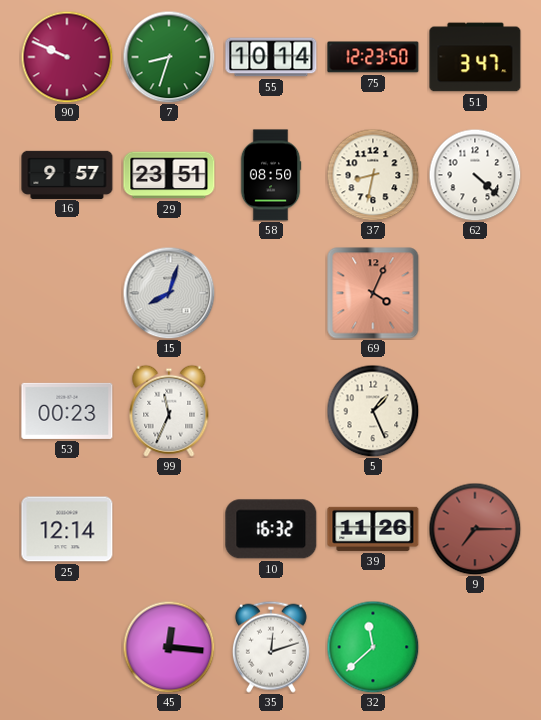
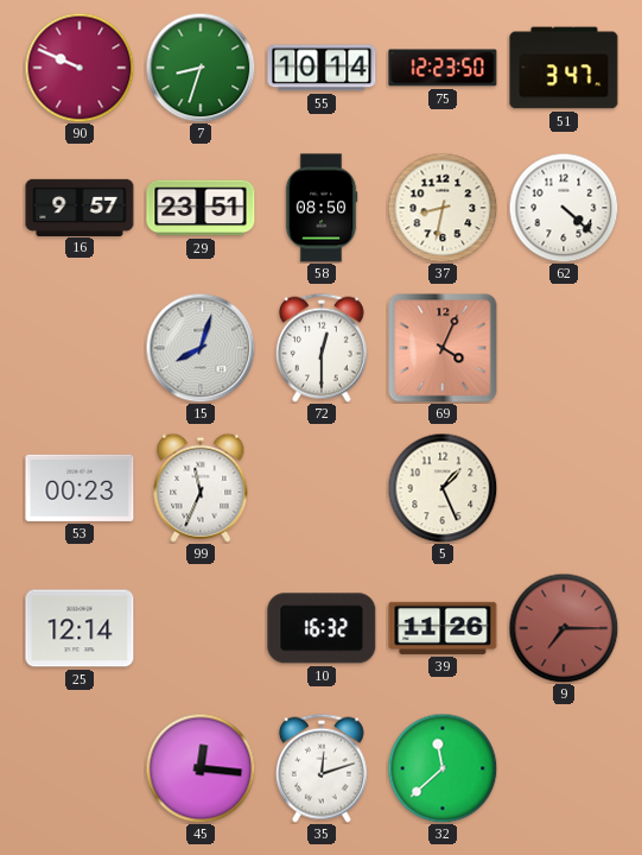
72: none -> 12:30
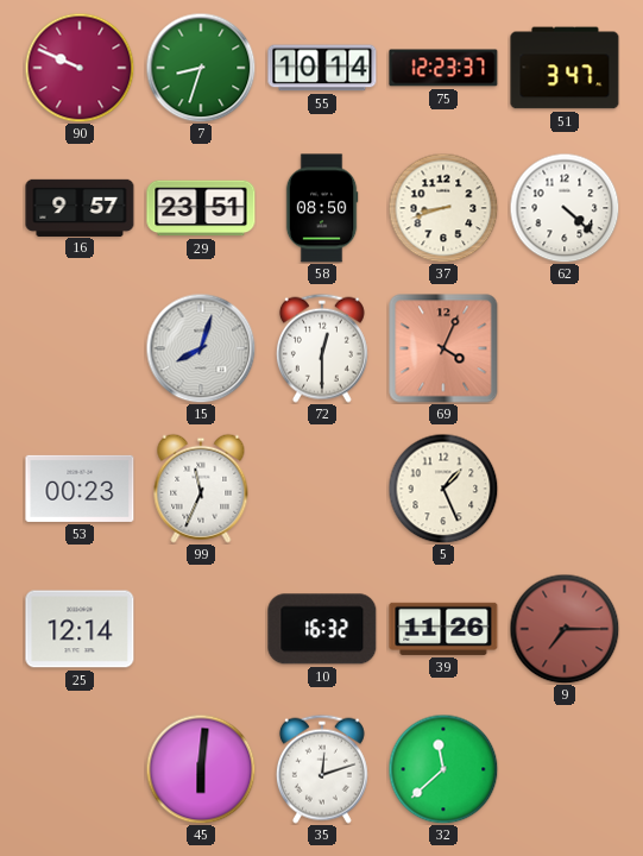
75: 12:23:50 -> 12:23:37
37: 8:32 -> 8:42
45: 12:16 -> 6:01
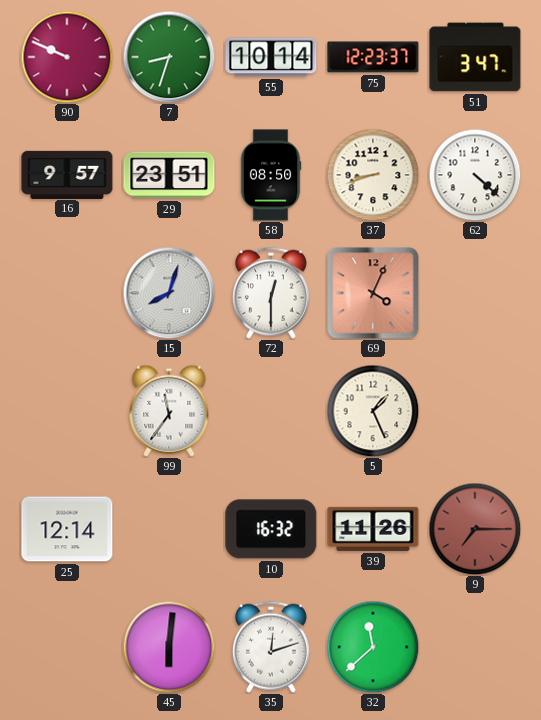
53: 00:23 -> none
99: 11:34 -> 11:36
